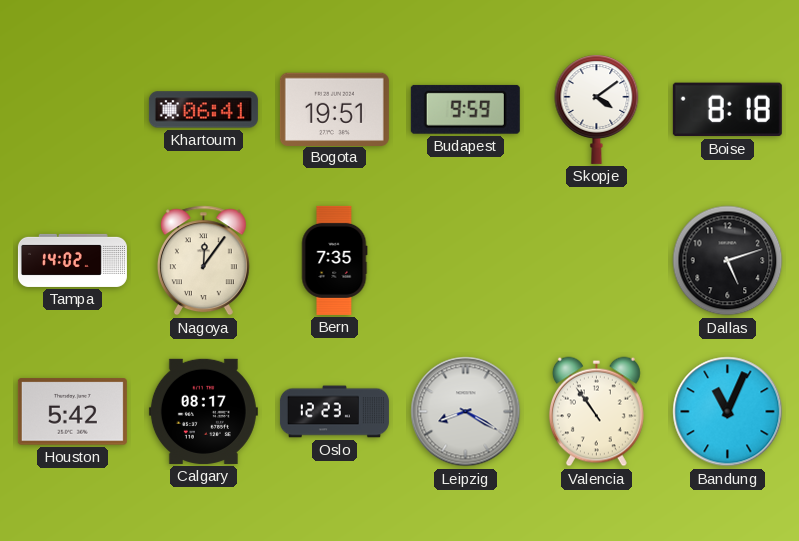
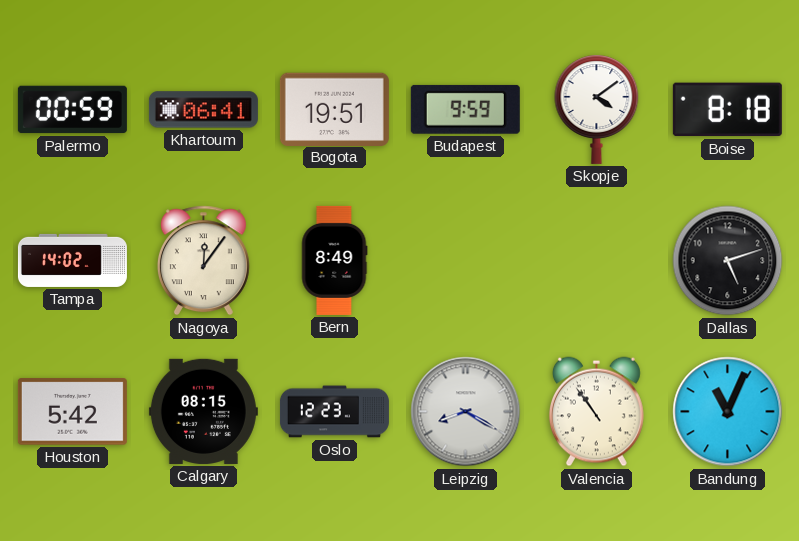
Palermo: none -> 00:59
Bern: 7:35 -> 8:49
Calgary: 08:17 -> 08:15
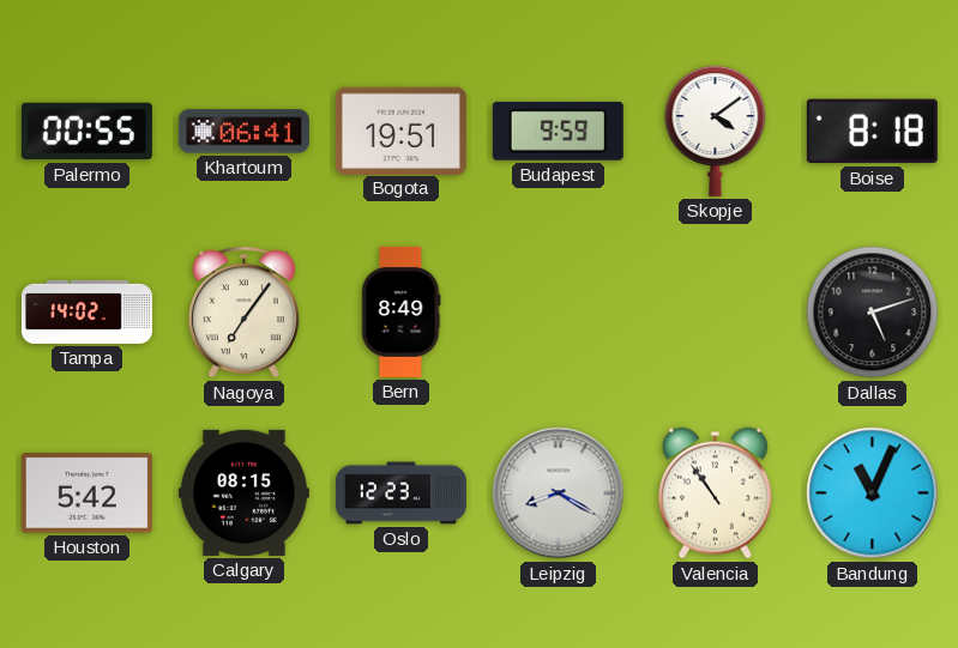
Palermo: 00:59 -> 00:55
Nagoya: 12:06 -> 7:06
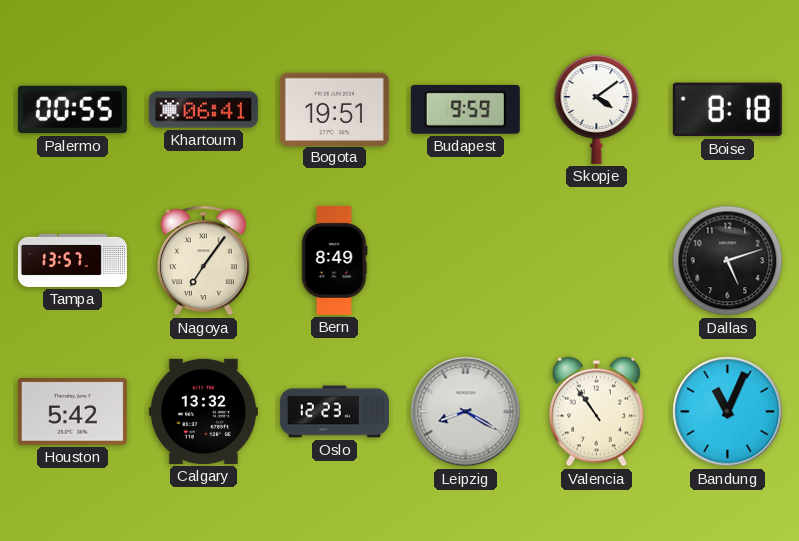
Tampa: 14:02 -> 13:57
Calgary: 08:15 -> 13:32
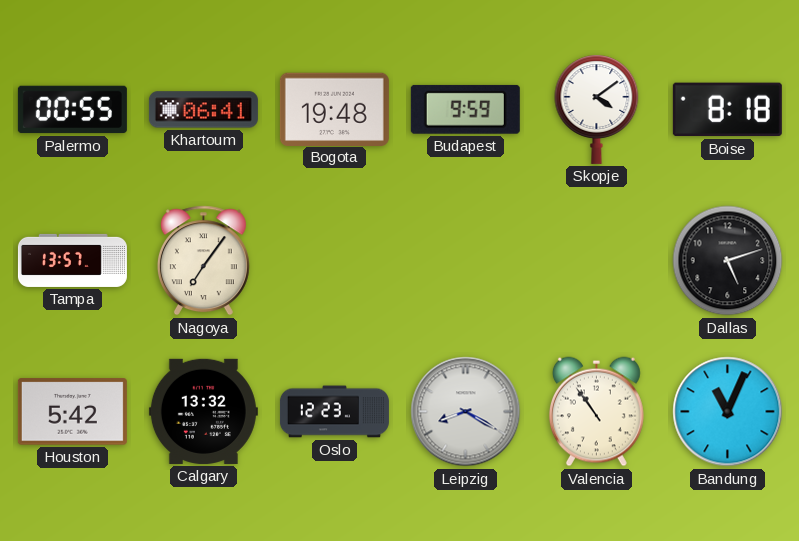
Bogota: 19:51 -> 19:48
Bern: 8:49 -> none
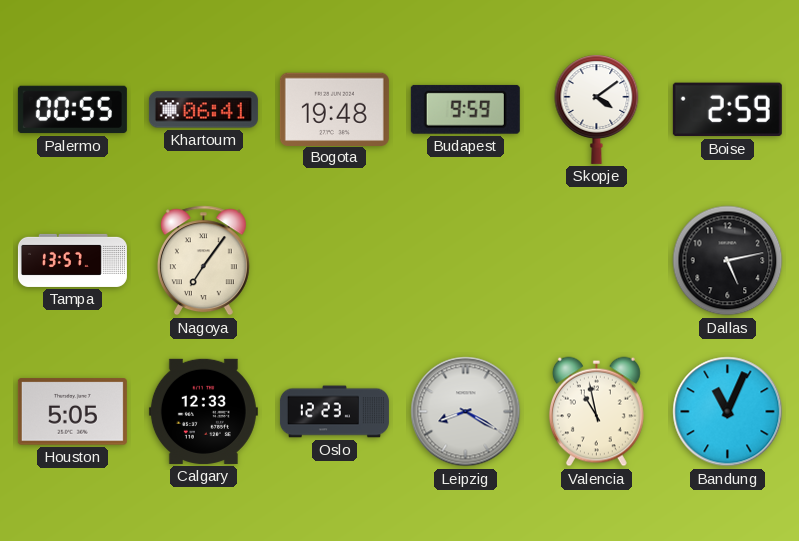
Boise: 8:18 -> 2:59
Dallas: 5:12 -> 5:13
Houston: 5:42 -> 5:05
Calgary: 13:32 -> 12:33
Valencia: 10:54 -> 10:58
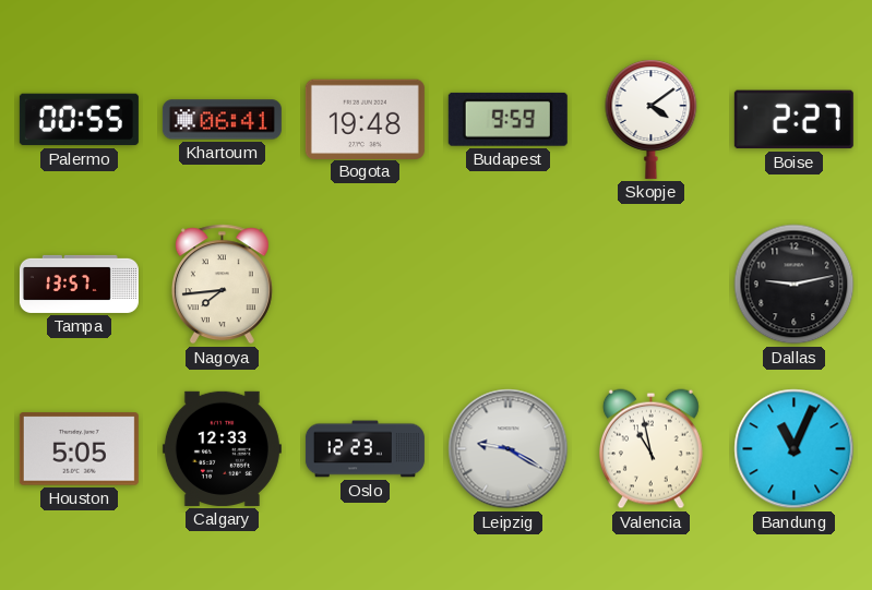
Boise: 2:59 -> 2:27
Nagoya: 7:06 -> 7:44
Dallas: 5:13 -> 9:13
Leipzig: 8:20 -> 9:20
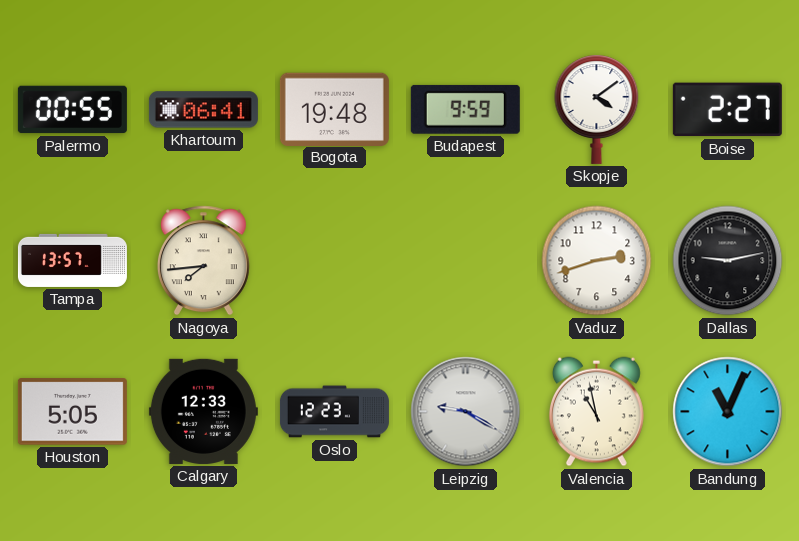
Vaduz: none -> 2:42
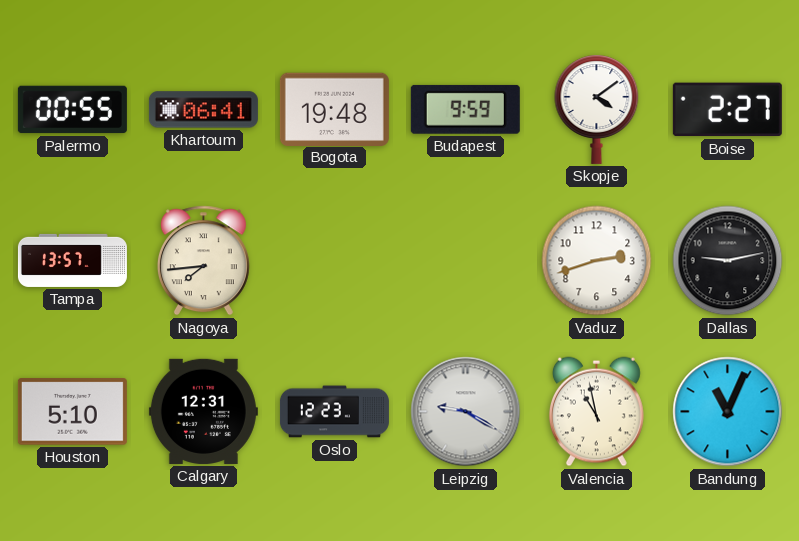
Houston: 5:05 -> 5:10
Calgary: 12:33 -> 12:31
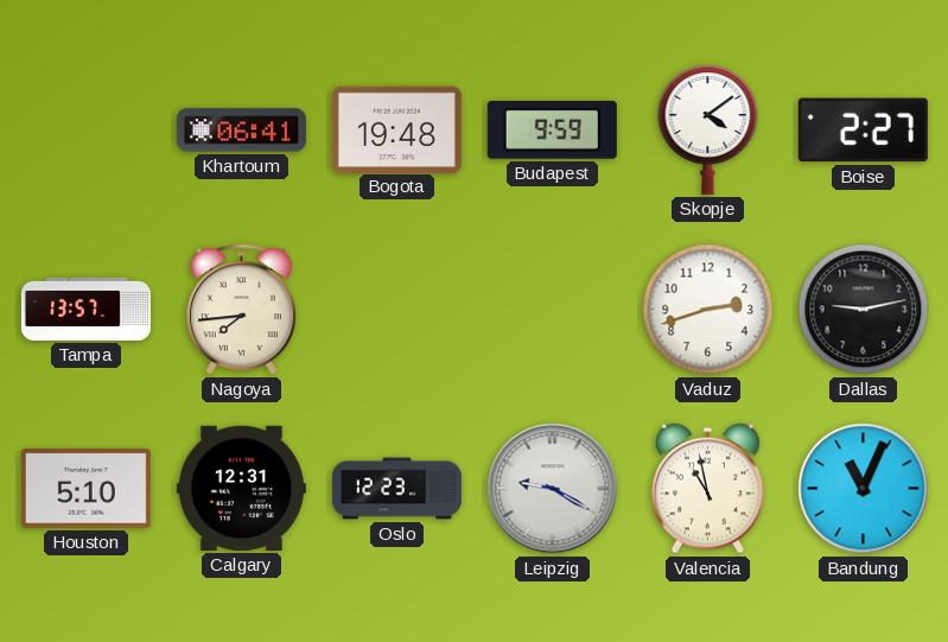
Palermo: 00:55 -> none
